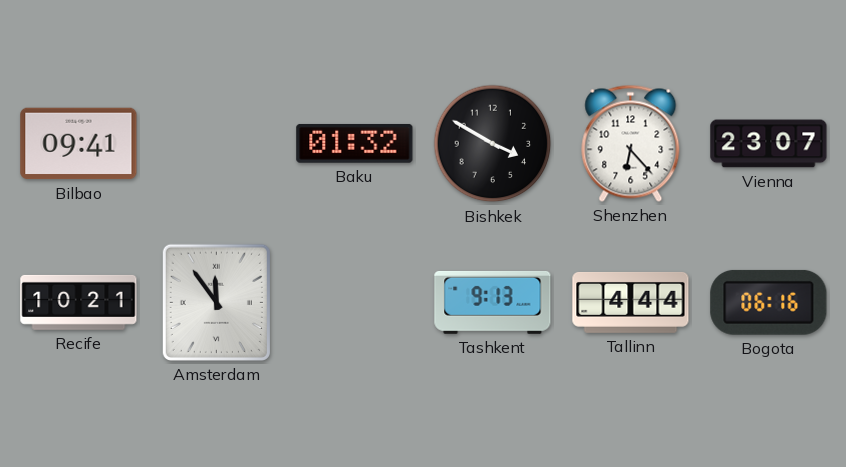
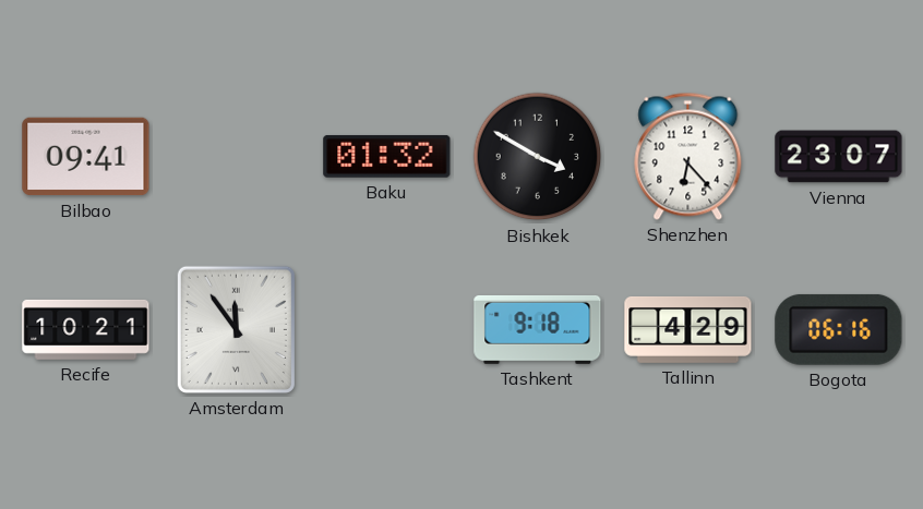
Tashkent: 9:13 -> 9:18
Tallinn: 4:44 -> 4:29
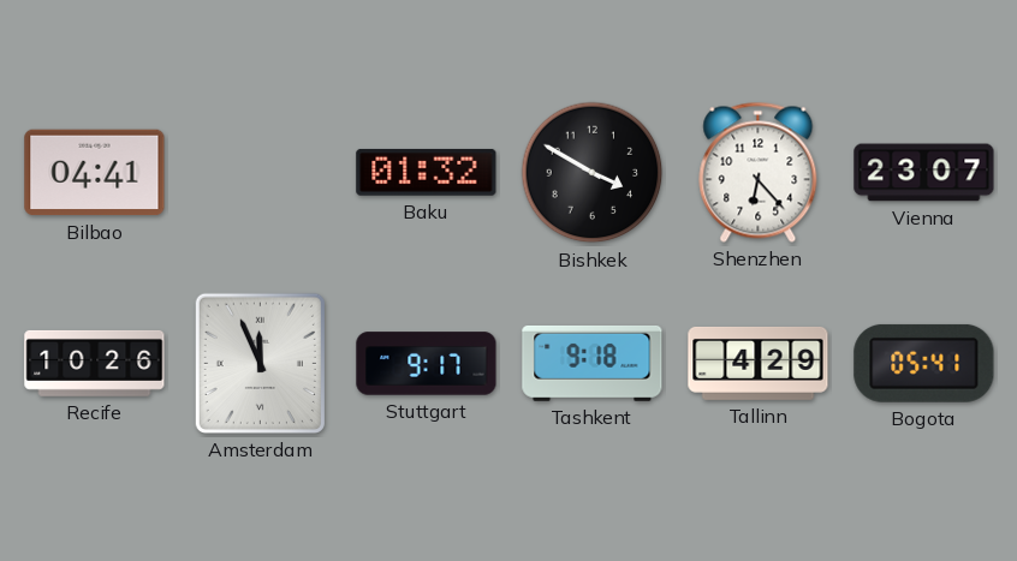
Bilbao: 09:41 -> 04:41
Recife: 10:21 -> 10:26
Amsterdam: 11:54 -> 11:56
Stuttgart: none -> 9:17
Bogota: 06:16 -> 05:41
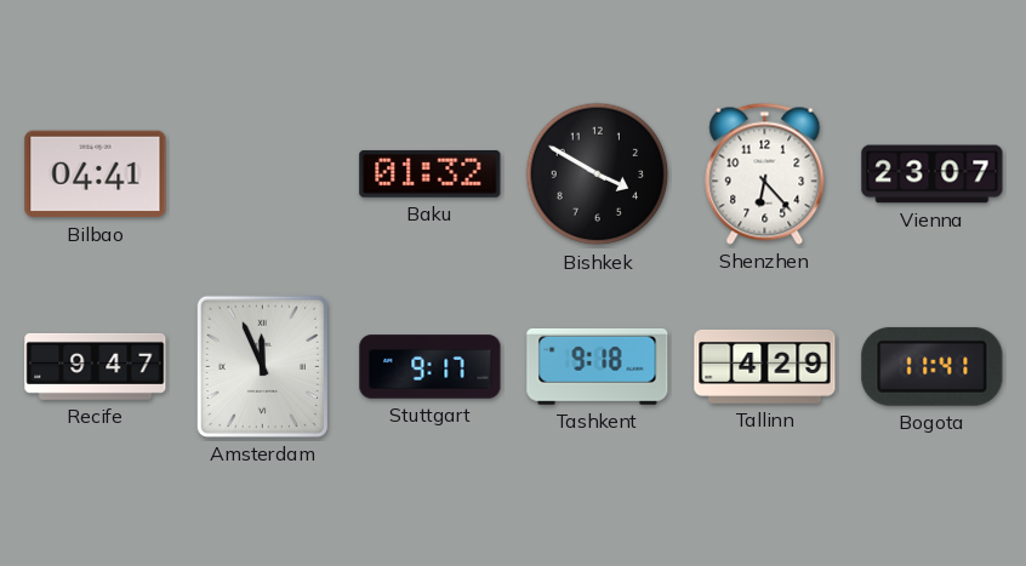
Recife: 10:26 -> 9:47
Bogota: 05:41 -> 11:41
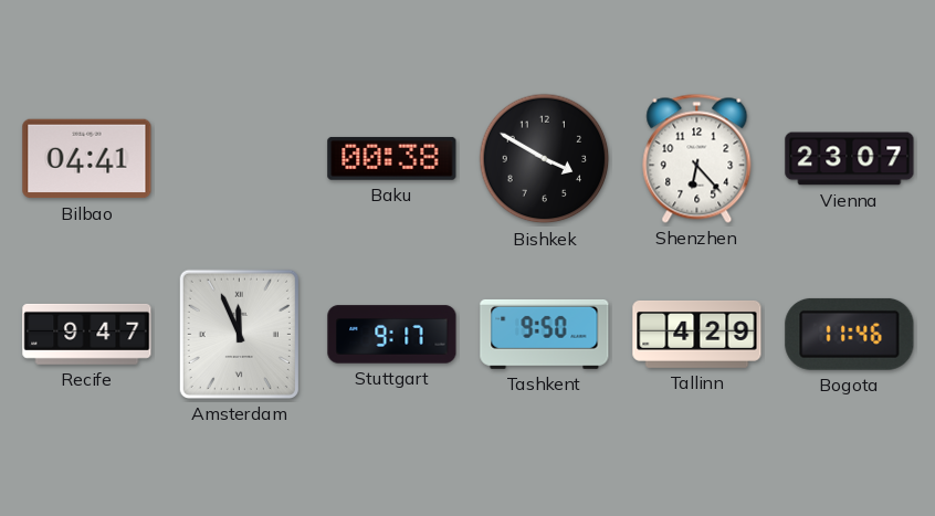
Baku: 01:32 -> 00:38
Tashkent: 9:18 -> 9:50
Bogota: 11:41 -> 11:46
